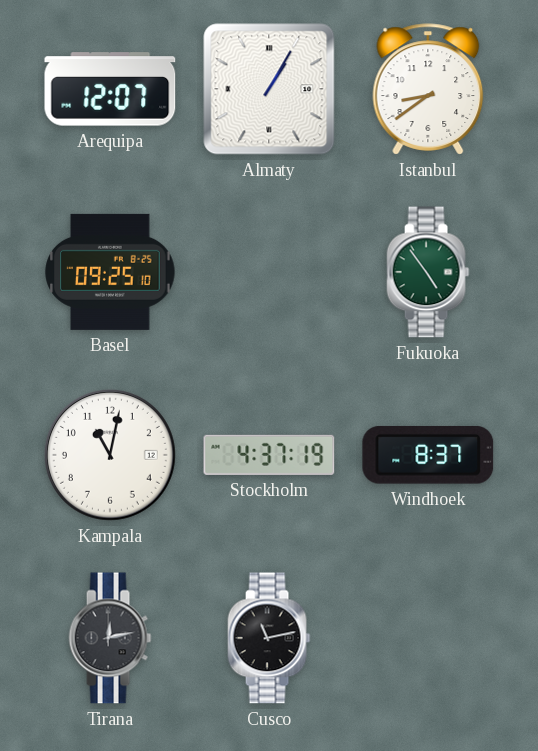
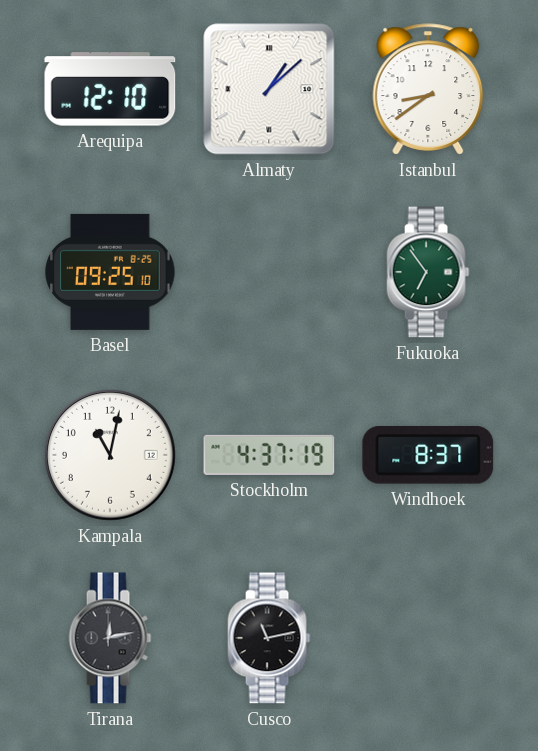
Arequipa: 12:07 -> 12:10
Almaty: 1:05 -> 1:08
Fukuoka: 4:54 -> 6:54
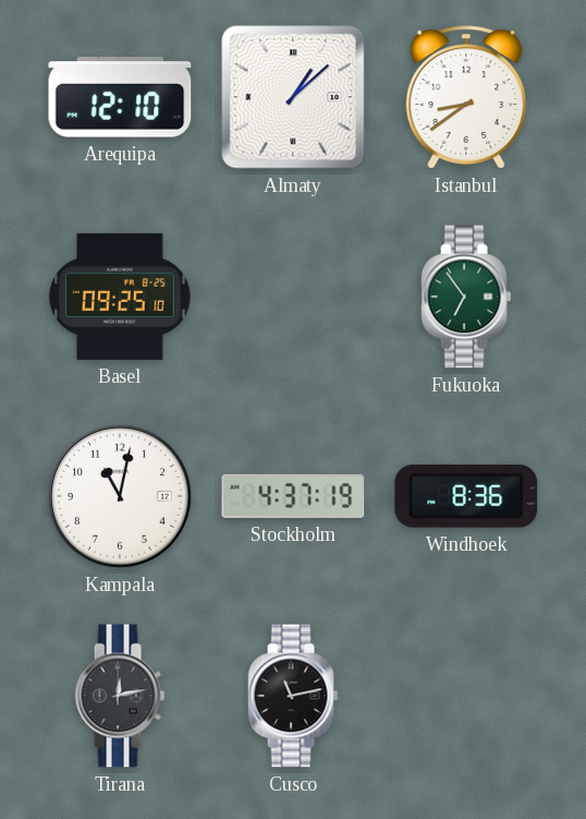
Windhoek: 8:37 -> 8:36
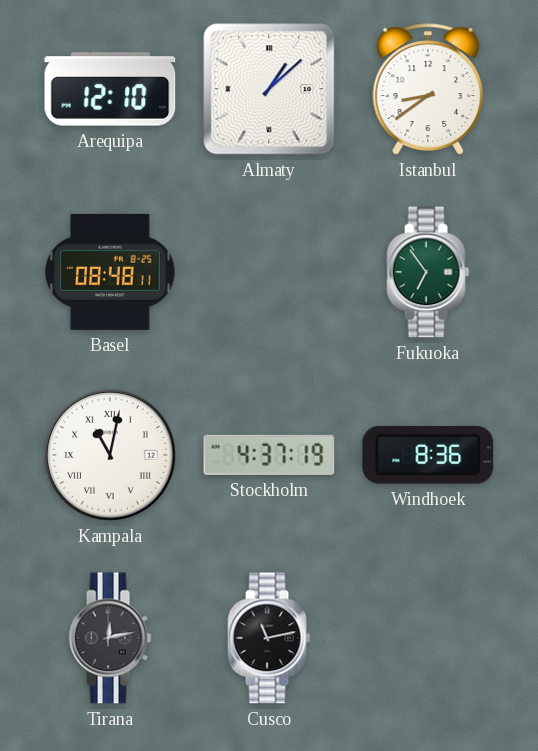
Basel: 09:25 -> 08:48
Kampala numerals: Arabic -> Roman
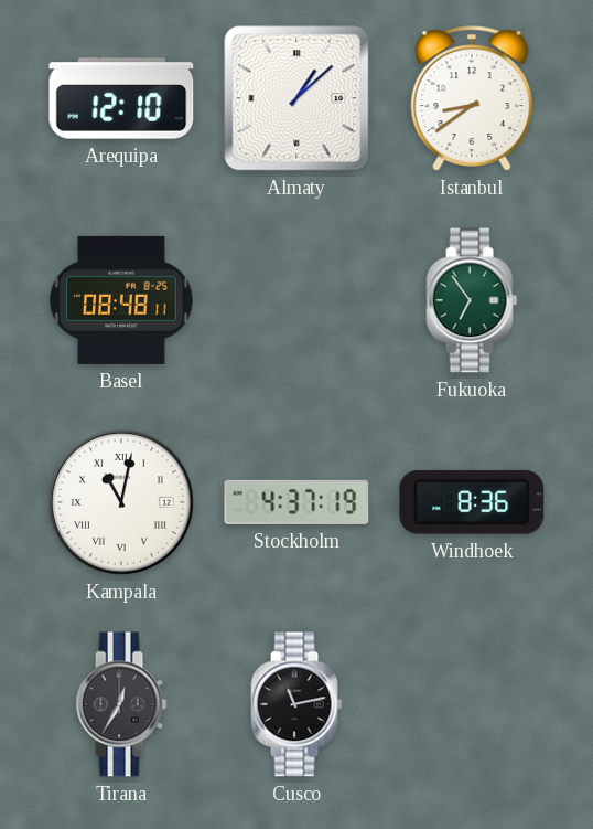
Tirana: 12:13 -> 12:35
